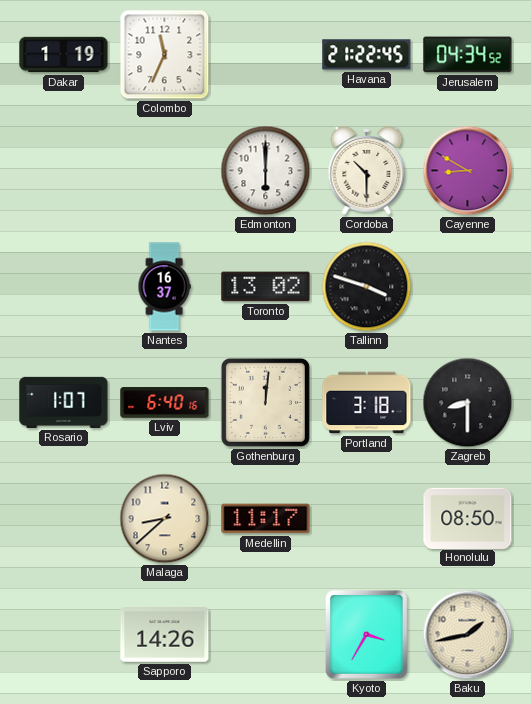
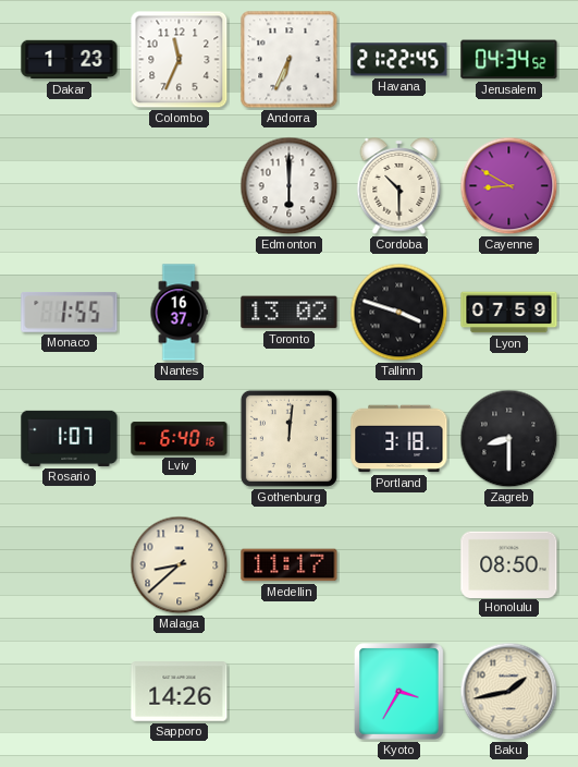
Dakar: 1:19 -> 1:23
Andorra: none -> 6:34
Monaco: none -> 1:55
Lyon: none -> 07:59
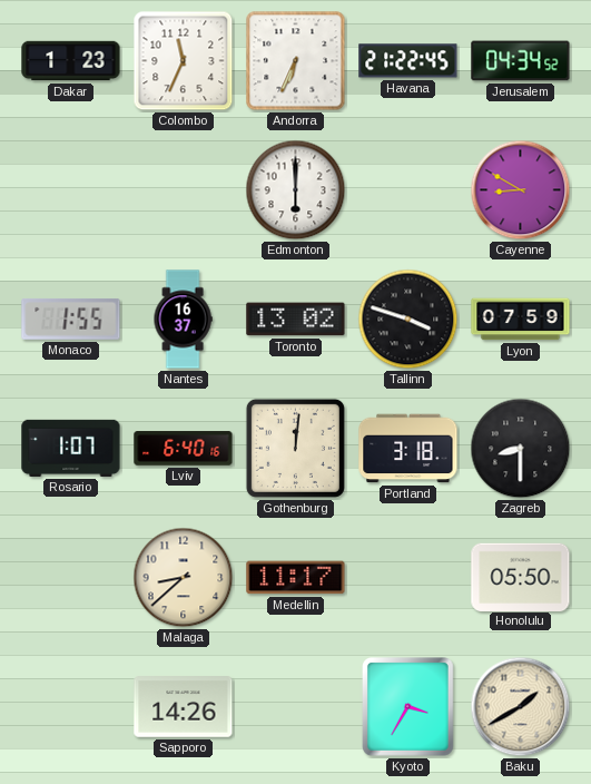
Cordoba: 10:30 -> none
Honolulu: 08:50 -> 05:50
Baku: 1:43 -> 1:40
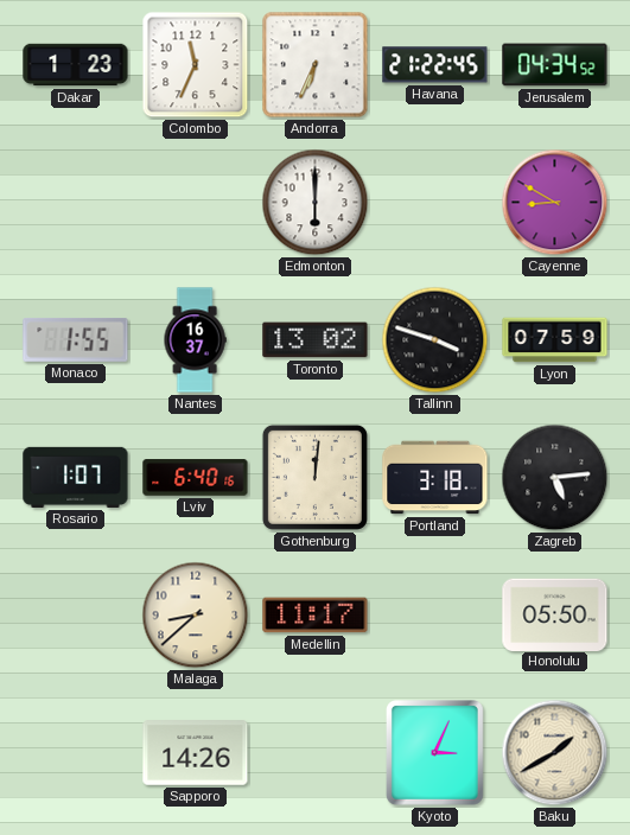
Zagreb: 8:30 -> 5:14
Kyoto: 3:35 -> 3:04
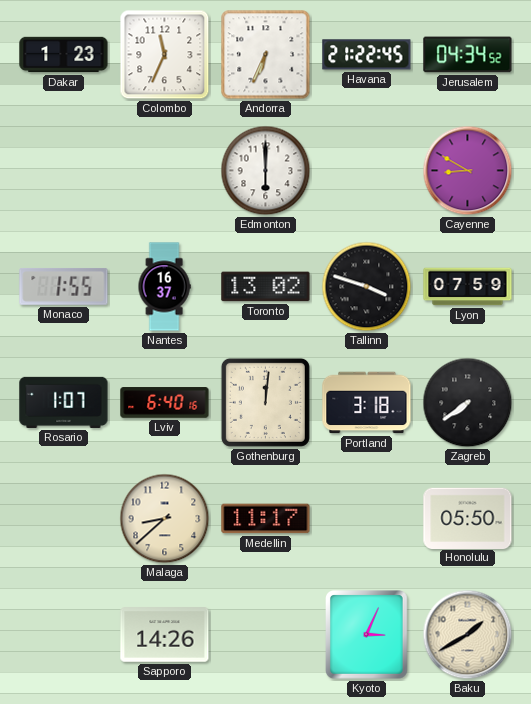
Zagreb: 5:14 -> 7:39
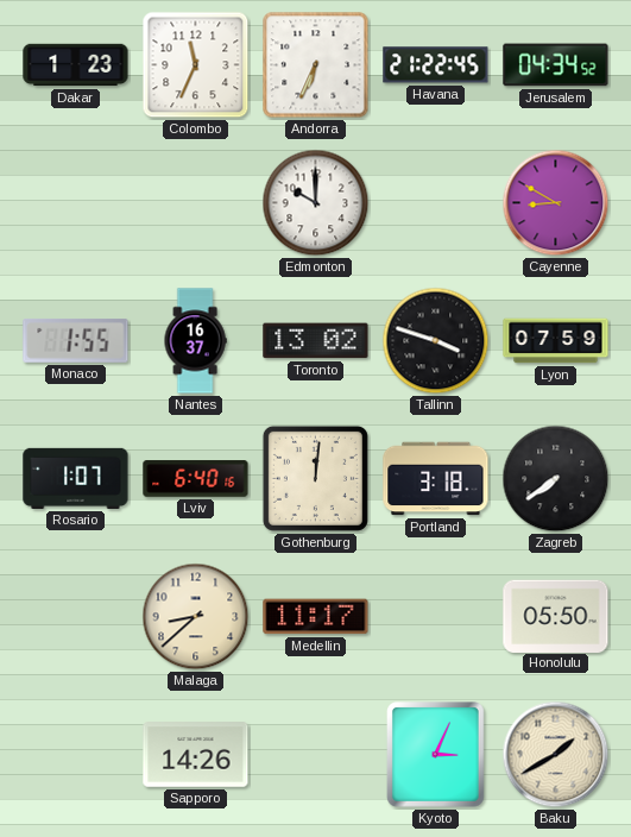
Edmonton: 6:00 -> 10:00
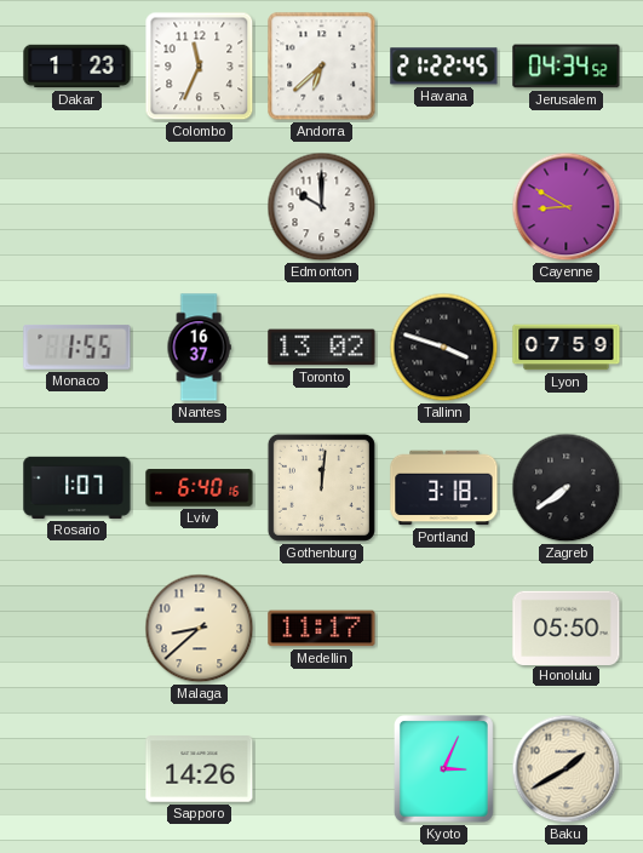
Andorra: 6:34 -> 6:38
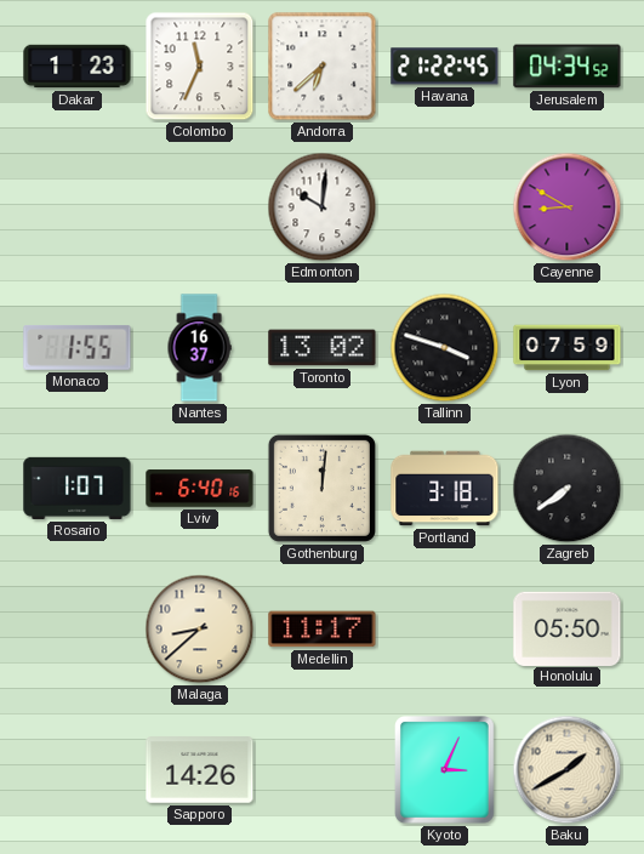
Edmonton: 10:00 -> 10:01
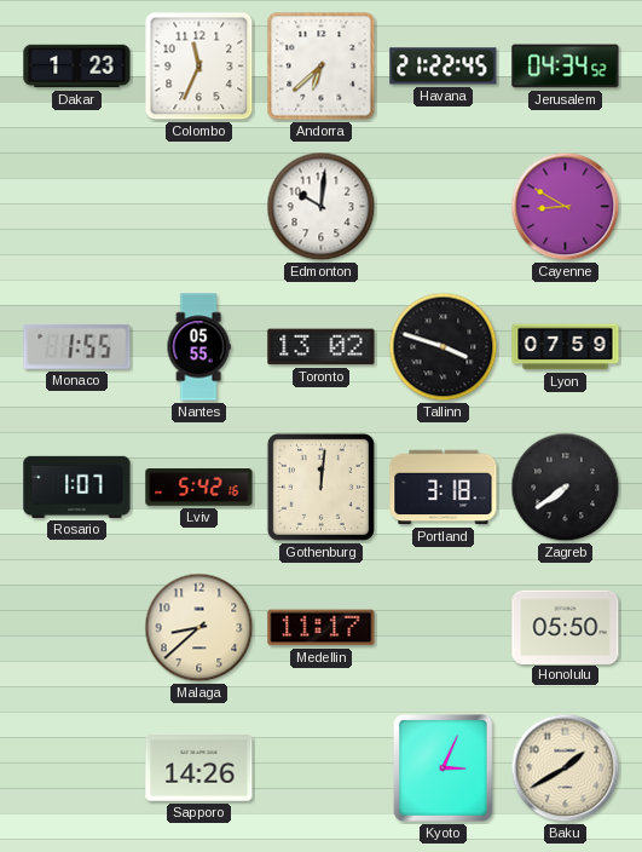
Nantes: 16:37 -> 05:55
Lviv: 6:40 -> 5:42
